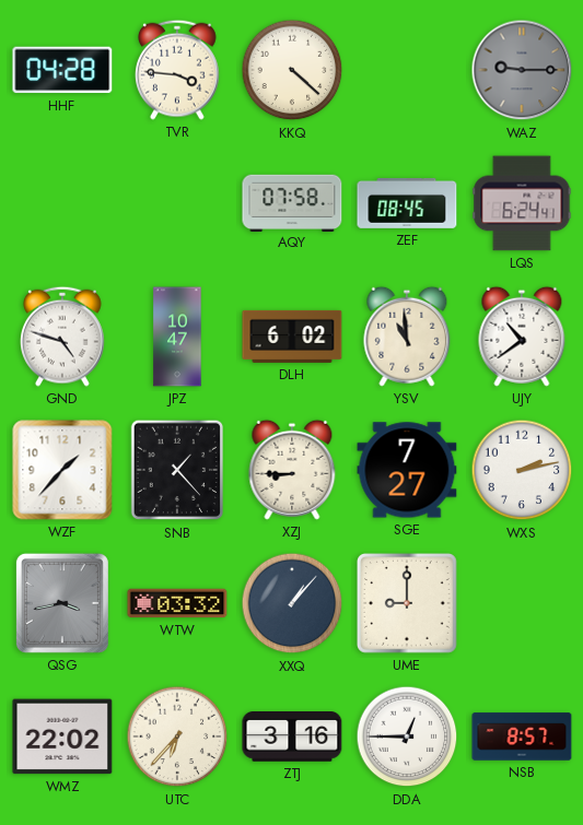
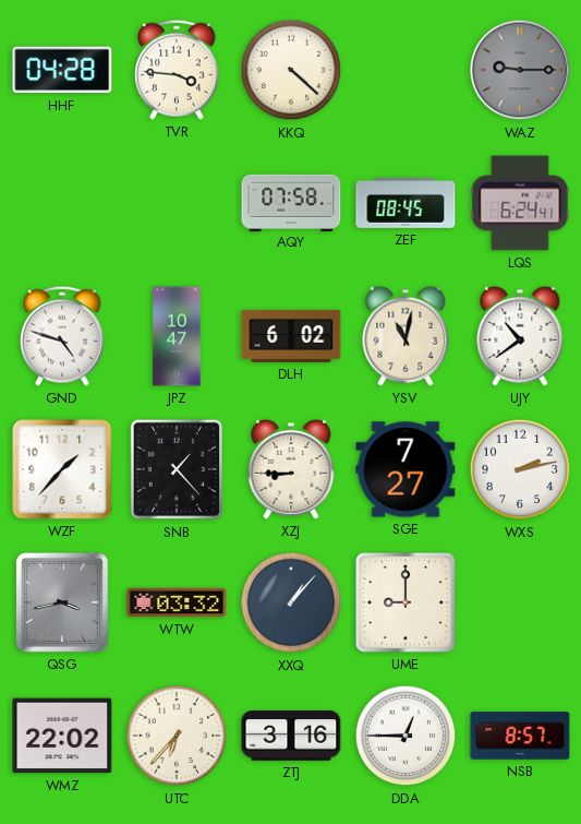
YSV: 10:59 -> 11:02
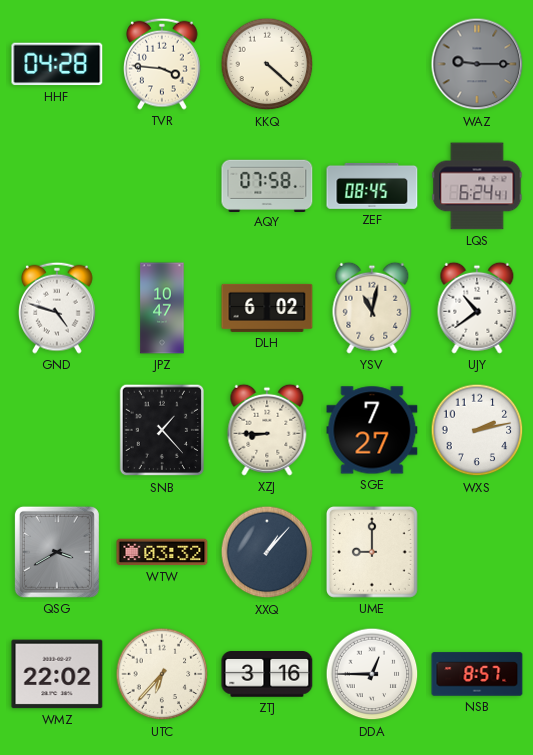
WZF: 1:37 -> none
QSG: 3:43 -> 3:40
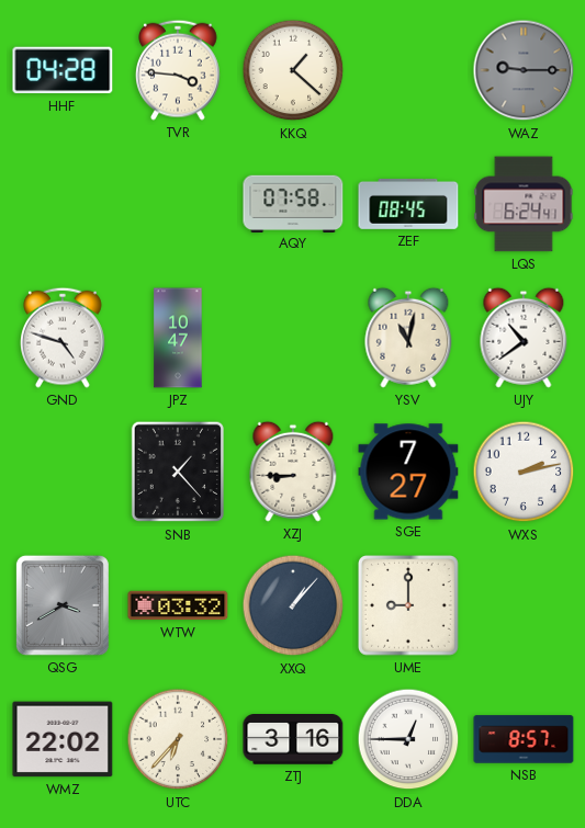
KKQ: 4:22 -> 1:22
DLH: 6:02 -> none
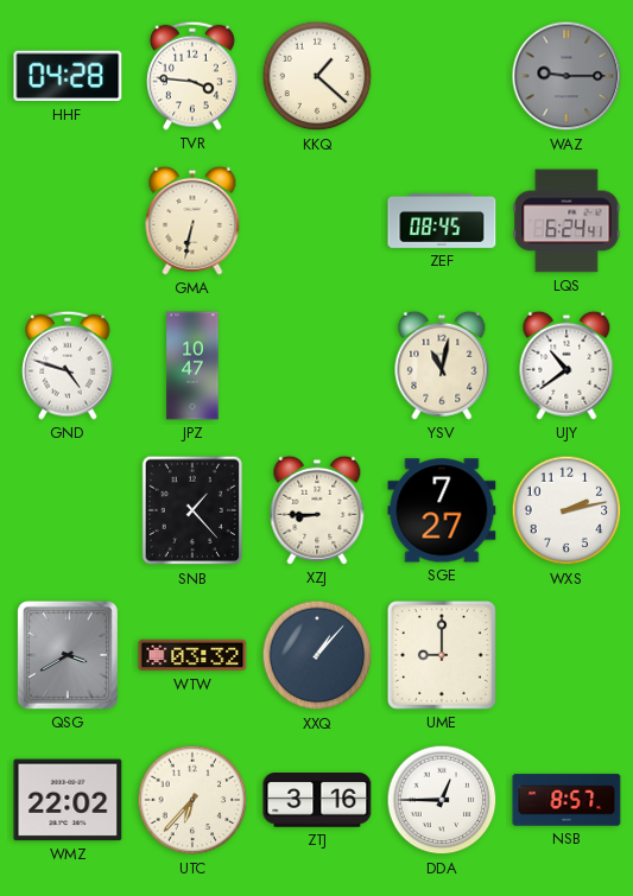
GMA: none -> 6:32
AQY: 07:58 -> none
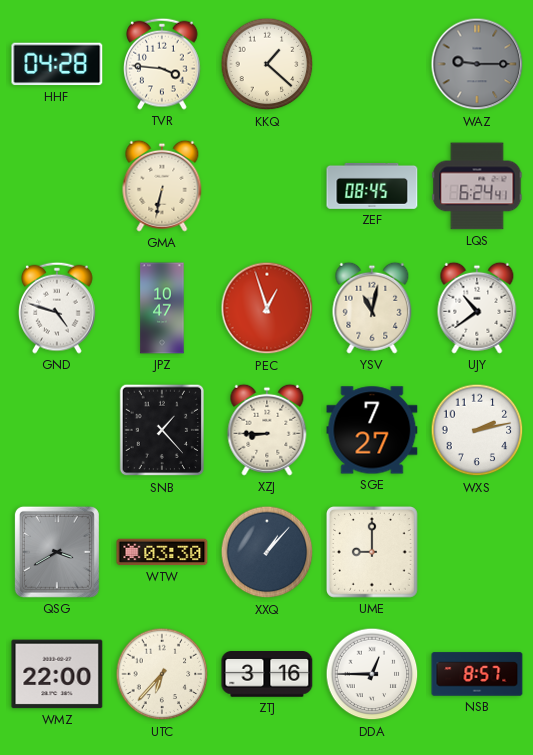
PEC: none -> 12:57
WTW: 03:32 -> 03:30
WMZ: 22:02 -> 22:00
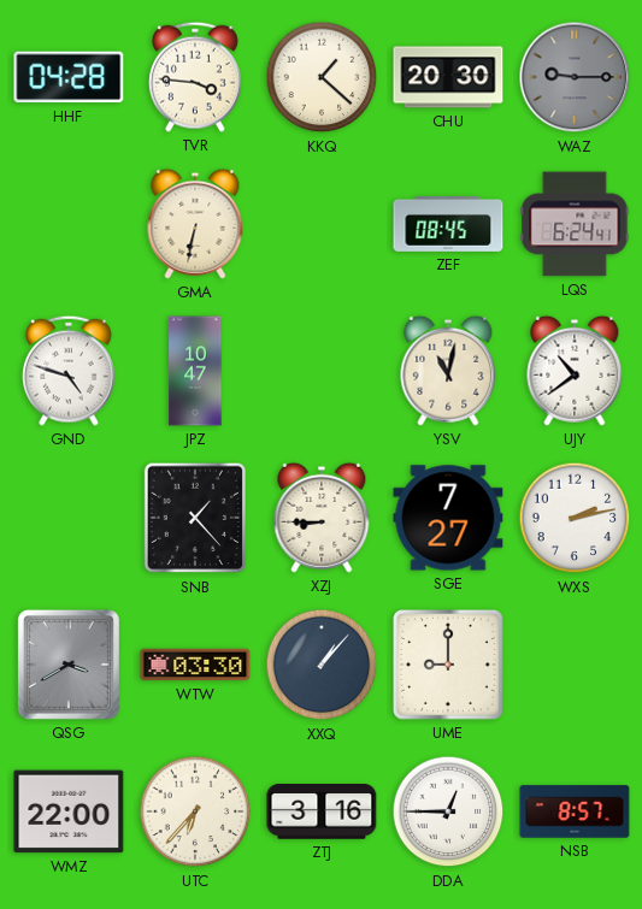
CHU: none -> 20:30
PEC: 12:57 -> none
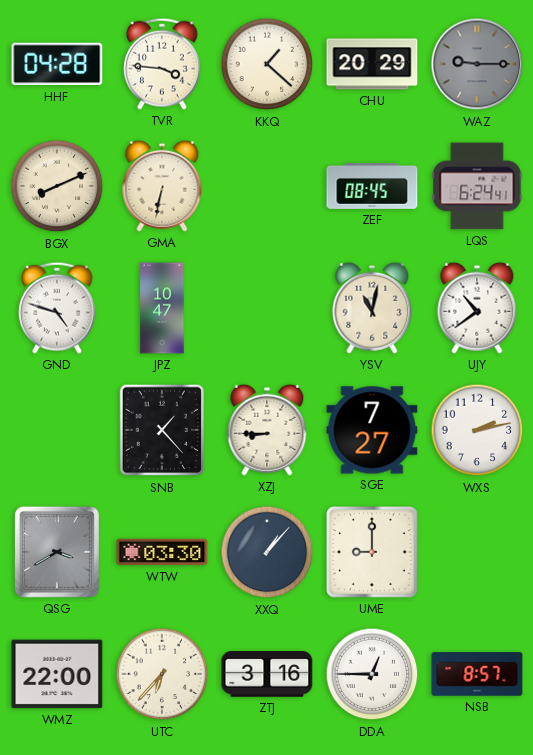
CHU: 20:30 -> 20:29
BGX: none -> 8:11
